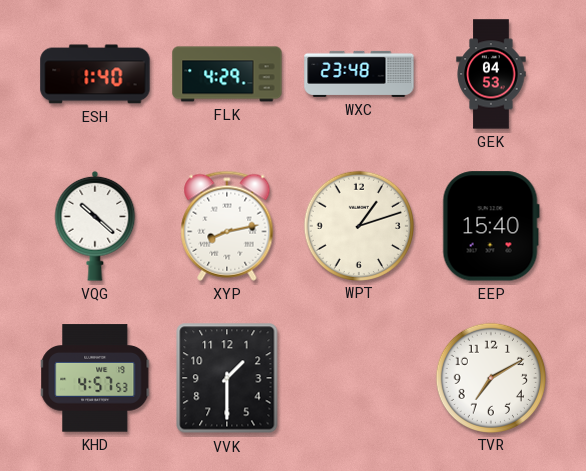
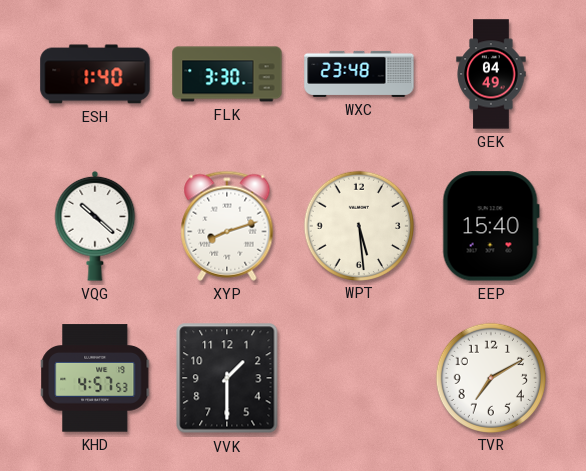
FLK: 4:29 -> 3:30
GEK: 04:53 -> 04:49
XYP: 8:13 -> 8:12
WPT: 1:12 -> 5:29
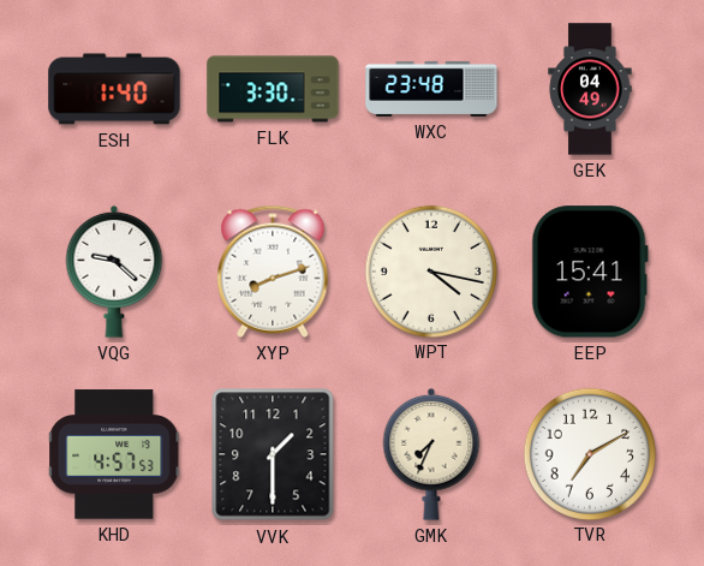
VQG: 10:22 -> 9:22
WPT: 5:29 -> 4:17
EEP: 15:40 -> 15:41
GMK: none -> 7:34
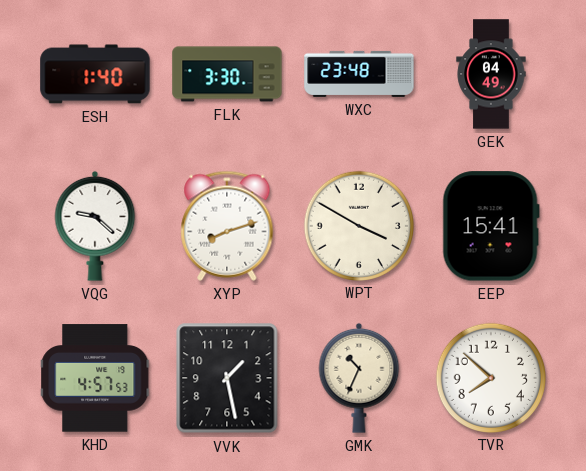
WPT: 4:17 -> 3:50
VVK: 1:30 -> 1:28
GMK: 7:34 -> 10:34
TVR: 7:10 -> 7:52
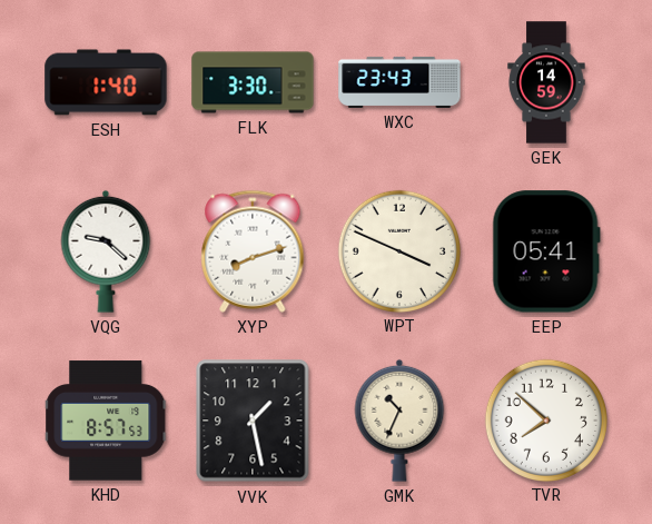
WXC: 23:48 -> 23:43
GEK: 04:49 -> 14:59
WPT: 3:50 -> 3:49
EEP: 15:41 -> 05:41
KHD: 4:57 -> 8:57
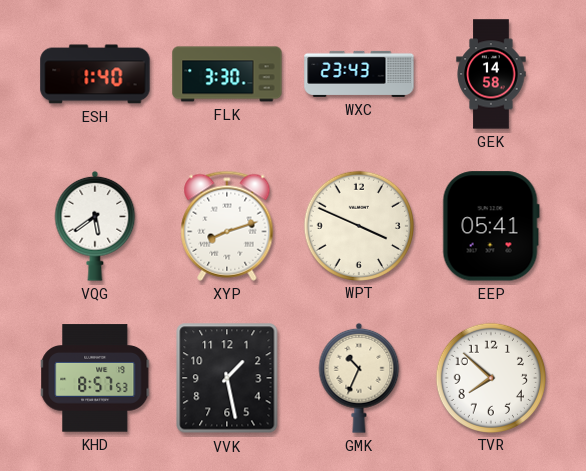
GEK: 14:59 -> 14:58
VQG: 9:22 -> 5:39
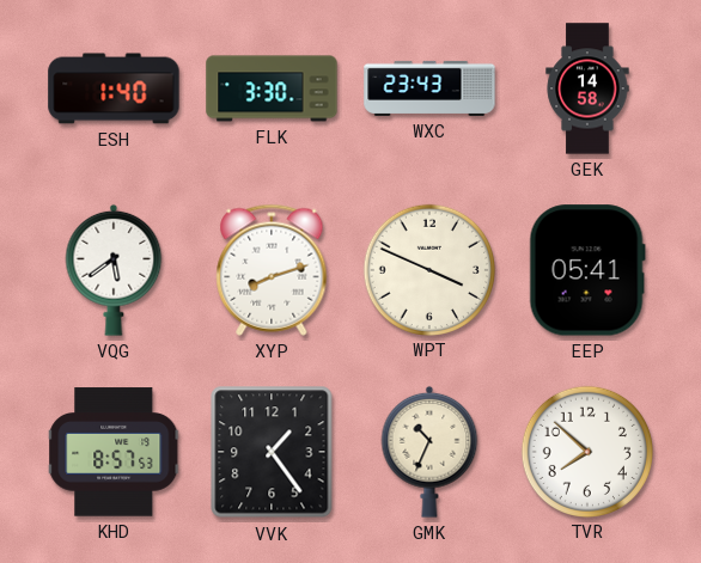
VVK: 1:28 -> 1:24
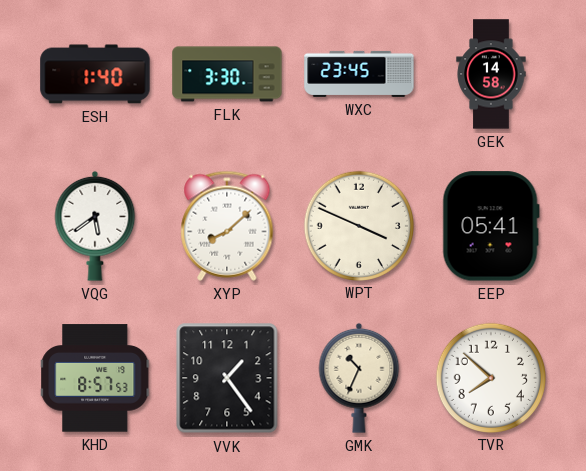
WXC: 23:43 -> 23:45
XYP: 8:12 -> 8:08
